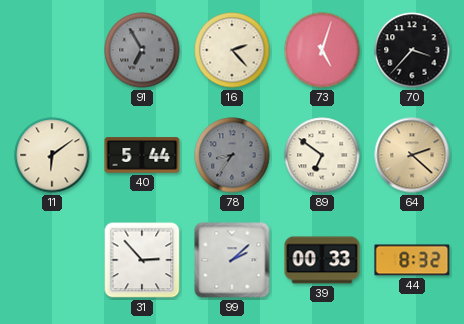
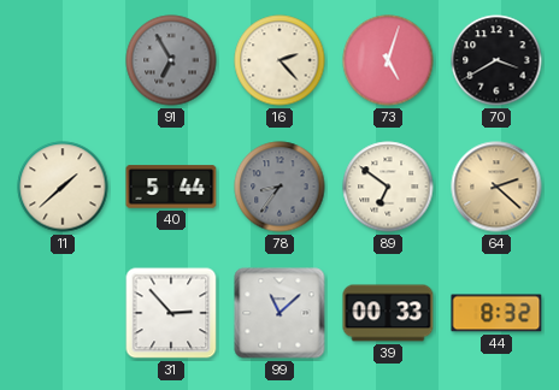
70: 3:37 -> 3:40
11: 6:09 -> 1:38
99: 2:08 -> 11:08
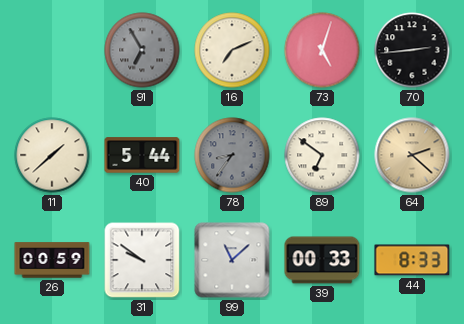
16: 2:23 -> 7:11
70: 3:40 -> 2:44
26: none -> 00:59
31: 2:53 -> 9:51
44: 8:32 -> 8:33
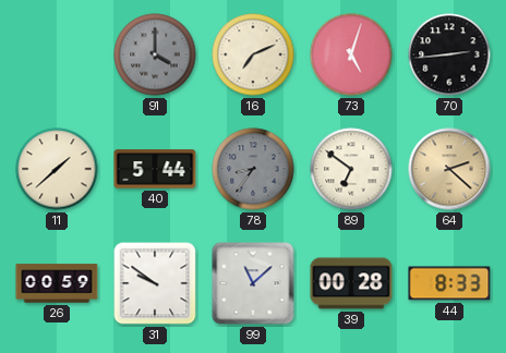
91: 6:55 -> 4:00
39: 00:33 -> 00:28
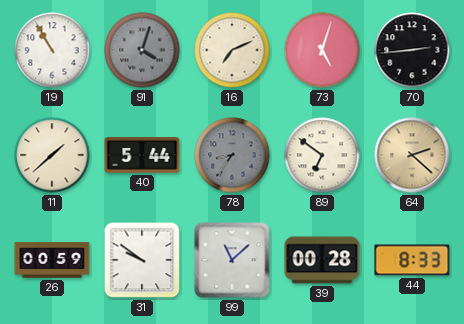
19: none -> 10:55
91: 4:00 -> 4:03
